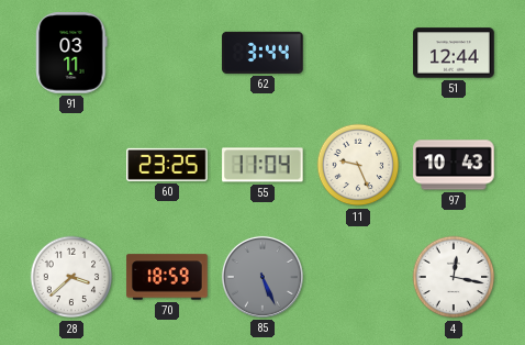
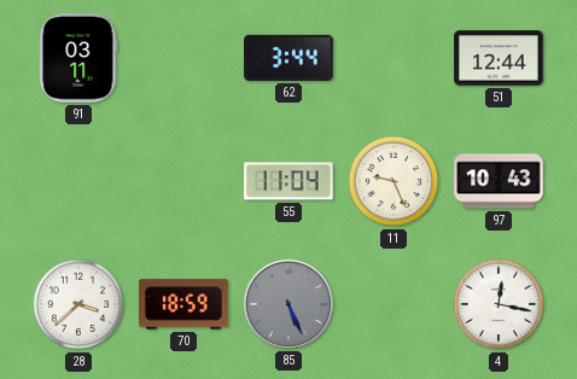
60: 23:25 -> none
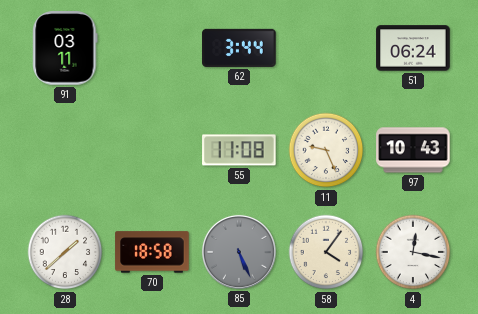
51: 12:44 -> 06:24
55: 11:04 -> 11:08
28: 3:38 -> 1:38
70: 18:59 -> 18:58
58: none -> 4:06
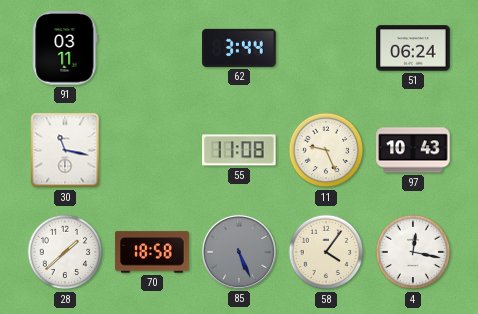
30: none -> 11:17
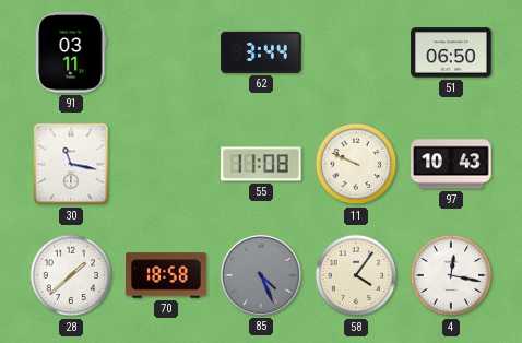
51: 06:24 -> 06:50
11: 9:26 -> 9:49
85: 5:26 -> 4:26
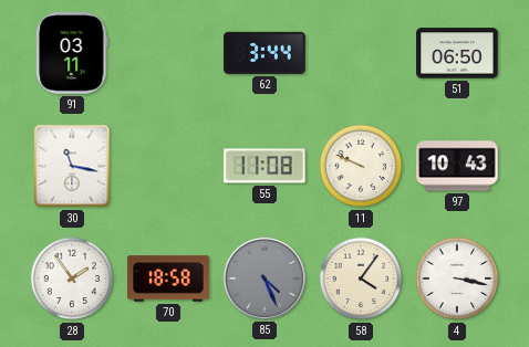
28: 1:38 -> 1:54
4: 12:17 -> 3:17
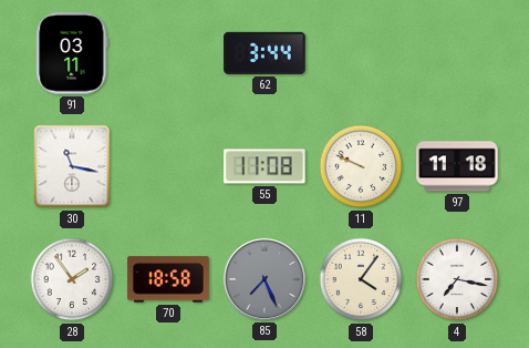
51: 06:50 -> none
97: 10:43 -> 11:18
85: 4:26 -> 7:26
4: 3:17 -> 7:17
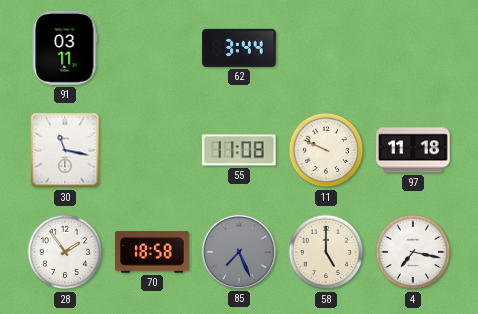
58: 4:06 -> 5:00
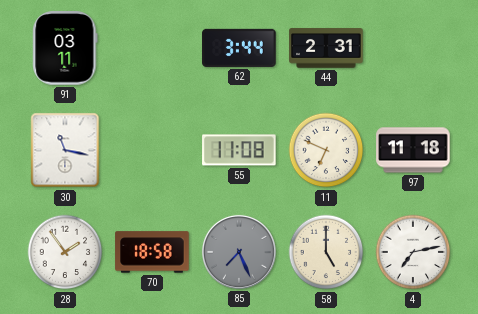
44: none -> 2:31
11: 9:49 -> 6:49
4: 7:17 -> 7:13
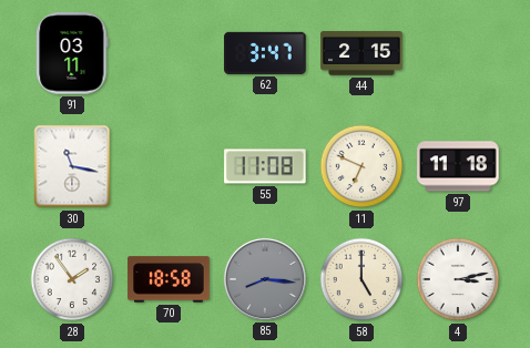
62: 3:44 -> 3:47
44: 2:31 -> 2:15
85: 7:26 -> 8:16
4: 7:13 -> 3:13
